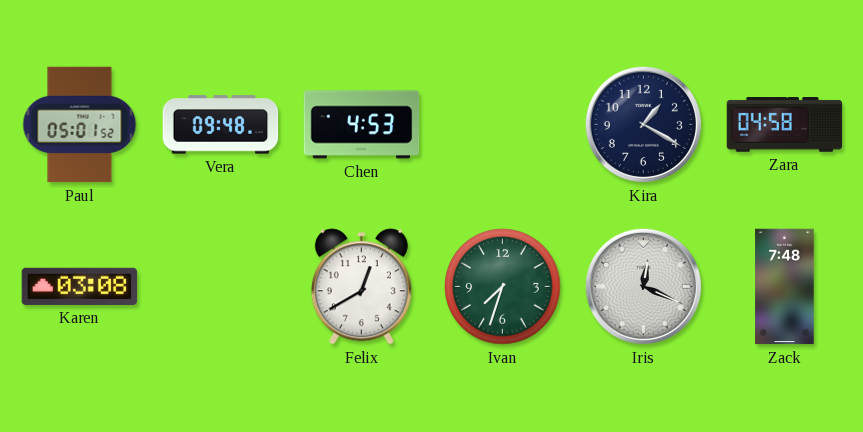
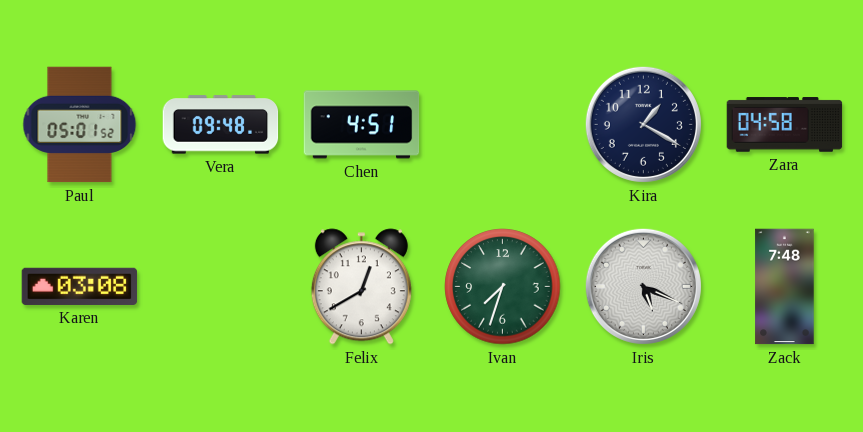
Chen: 4:53 -> 4:51
Iris: 12:19 -> 5:19
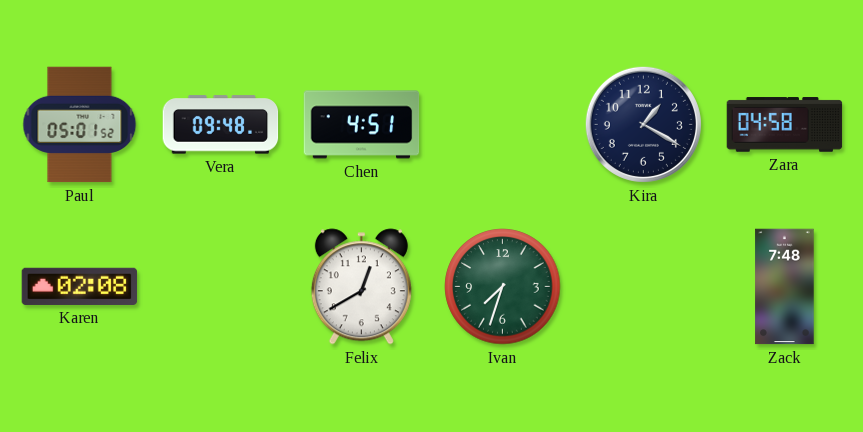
Karen: 03:08 -> 02:08
Iris: 5:19 -> none
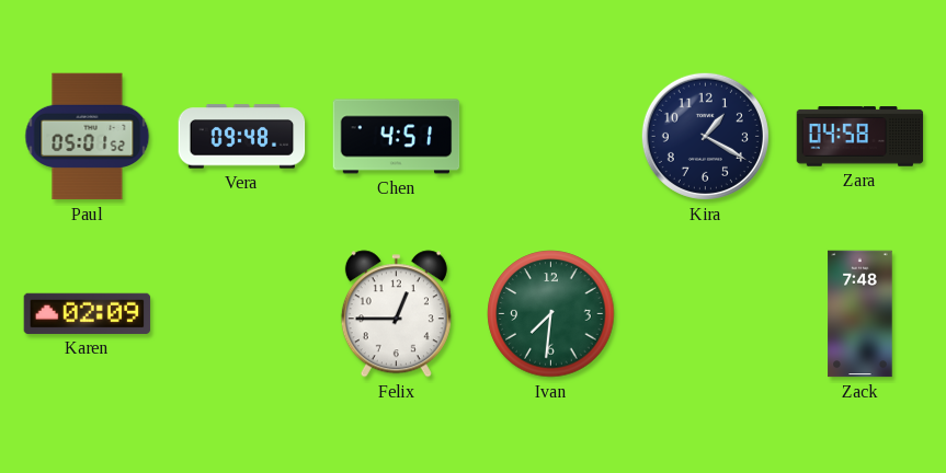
Karen: 02:08 -> 02:09
Felix: 12:40 -> 12:45
Ivan: 7:33 -> 7:31
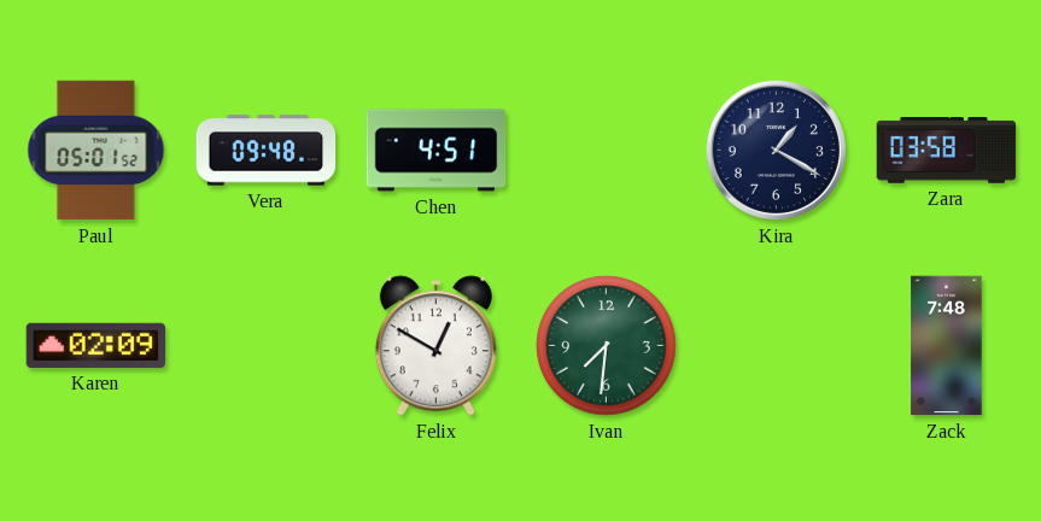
Zara: 04:58 -> 03:58
Felix: 12:45 -> 12:50
